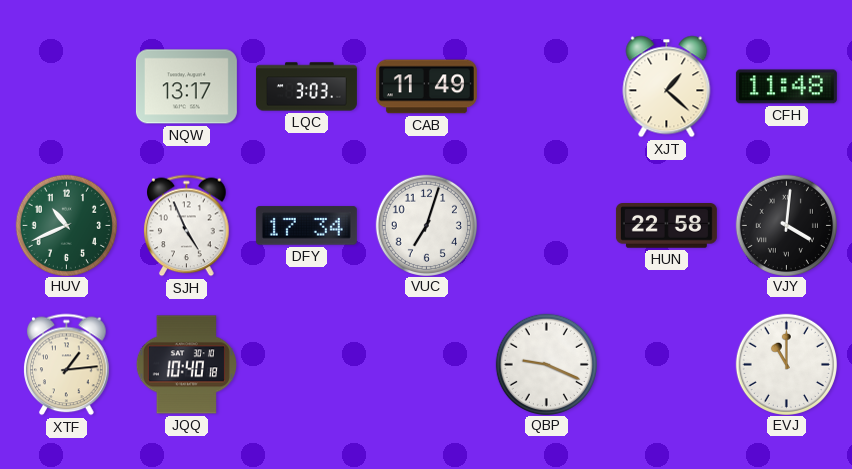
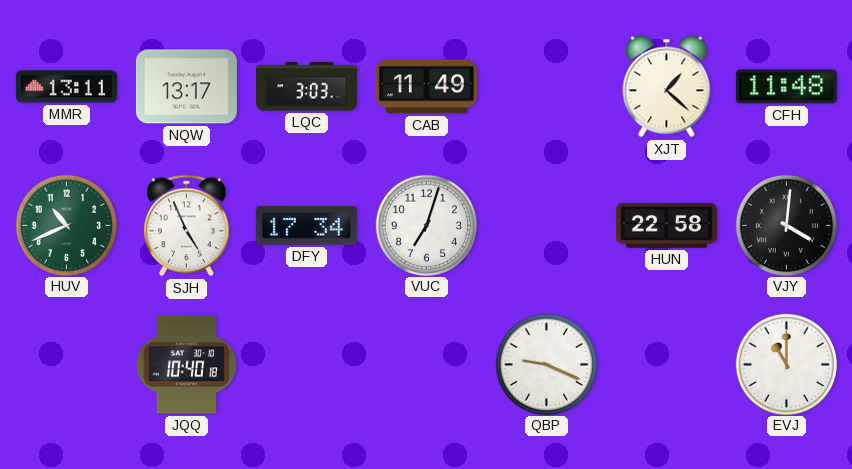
MMR: none -> 13:11
XTF: 1:14 -> none
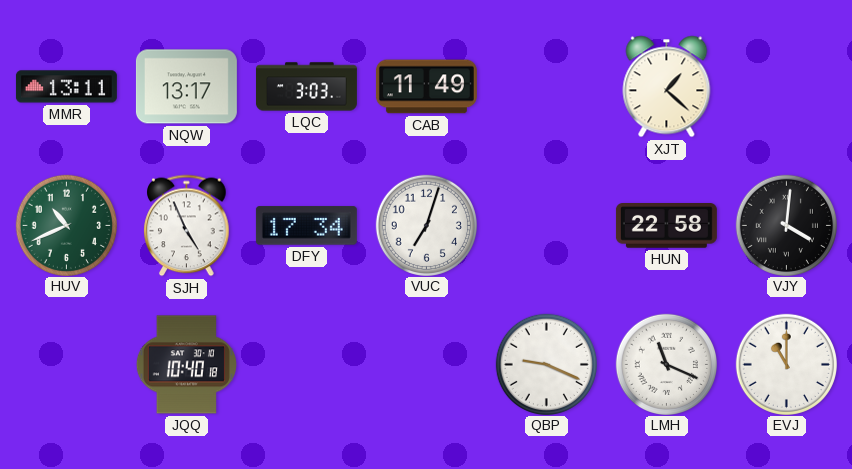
CFH: 11:48 -> none
LMH: none -> 11:19
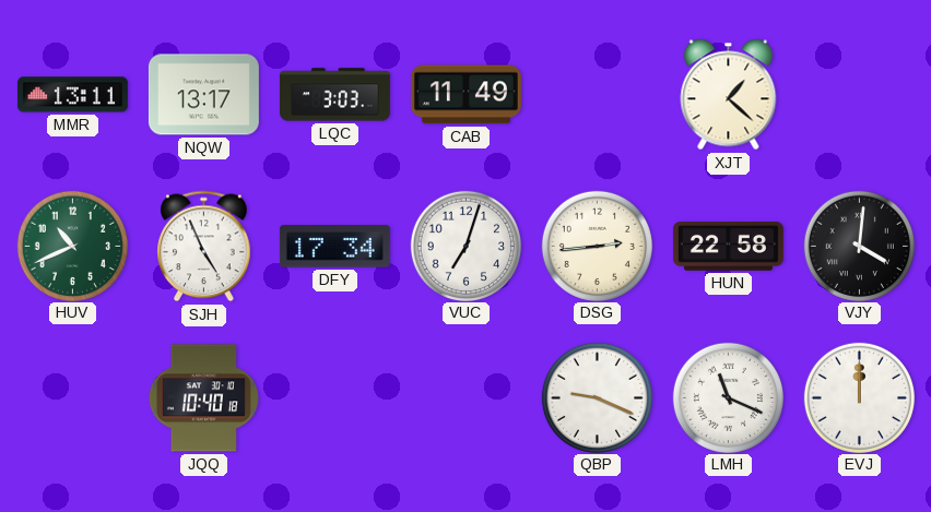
DSG: none -> 2:44
EVJ: 11:00 -> 12:00
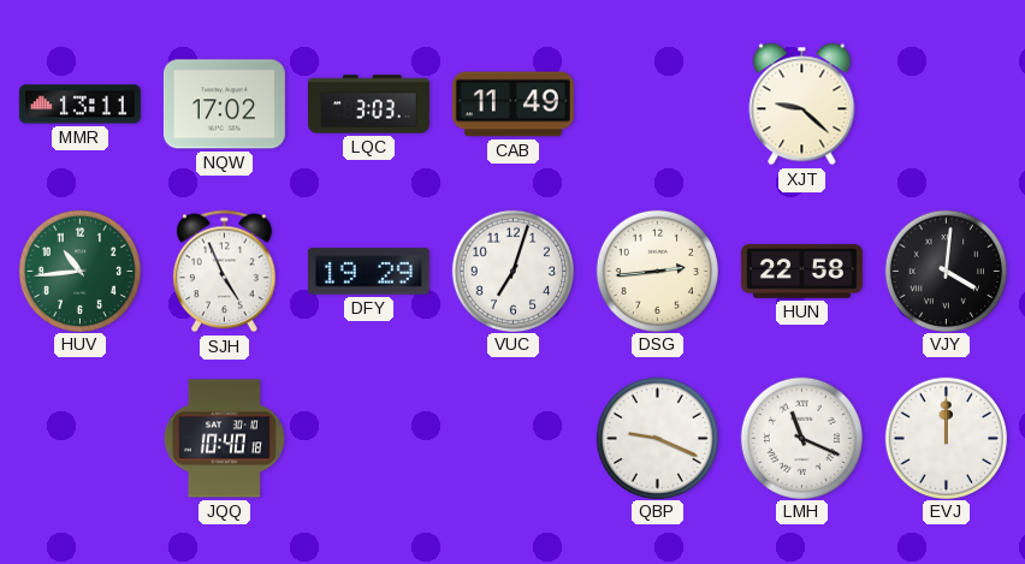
NQW: 13:17 -> 17:02
XJT: 1:22 -> 9:22
HUV: 10:41 -> 10:44
DFY: 17:34 -> 19:29
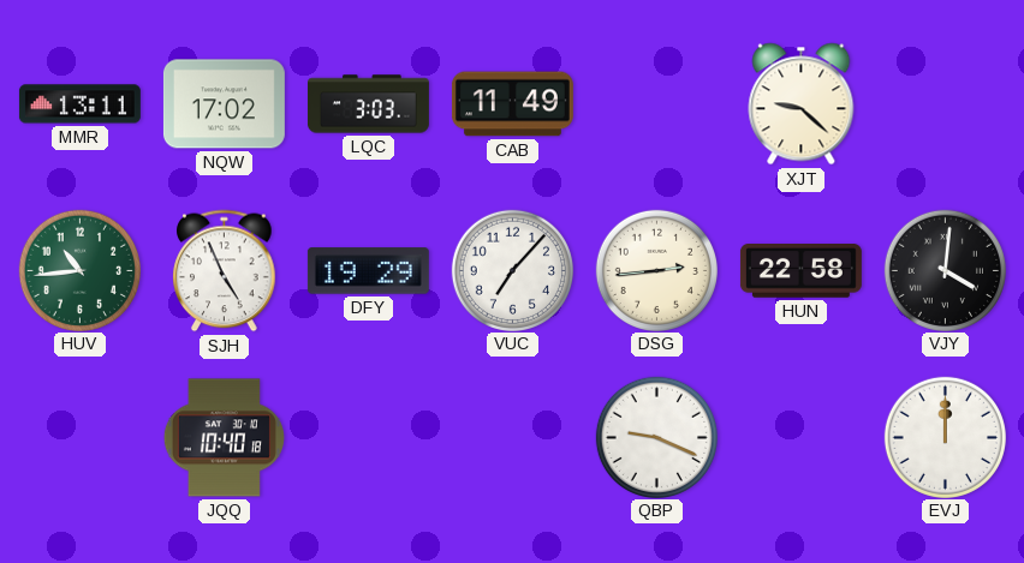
VUC: 7:03 -> 7:07
LMH: 11:19 -> none
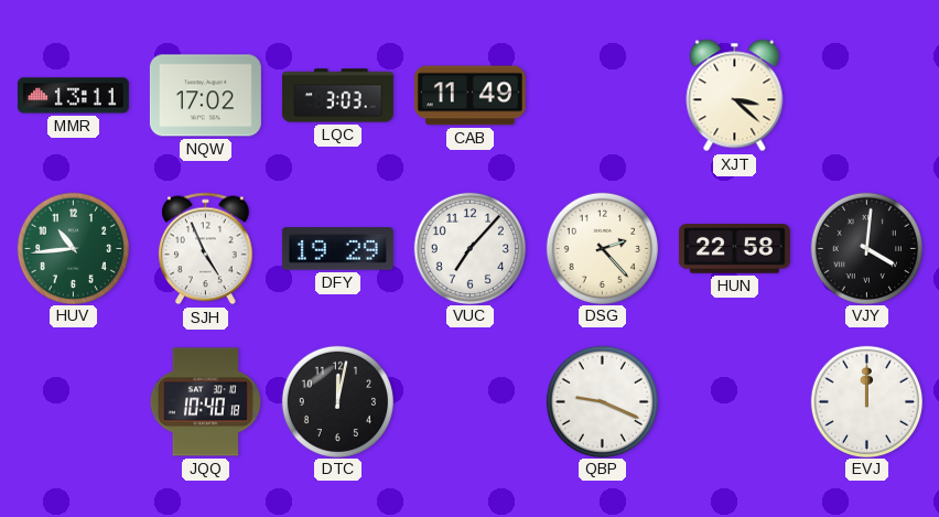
XJT: 9:22 -> 3:22
DSG: 2:44 -> 2:23
DTC: none -> 12:02
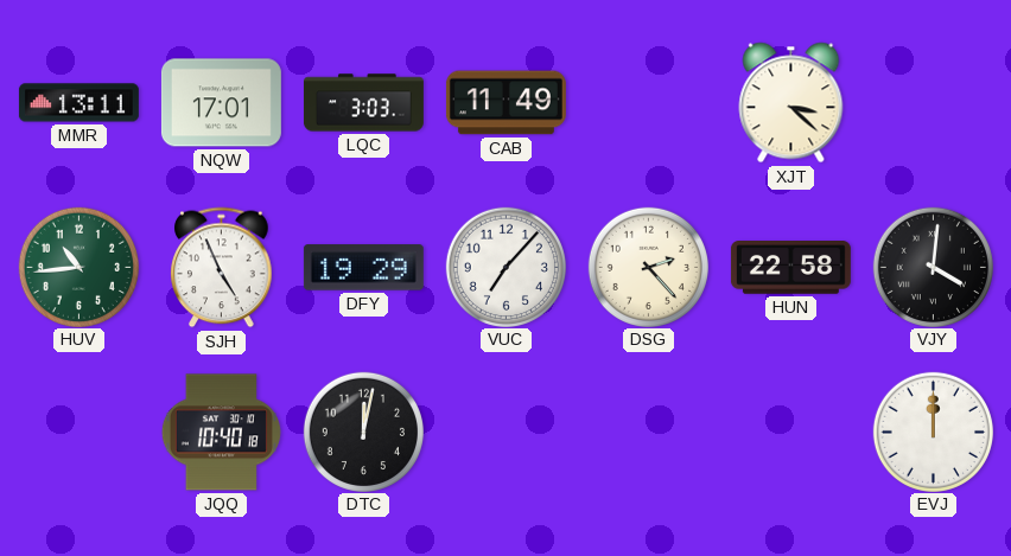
NQW: 17:02 -> 17:01
QBP: 9:19 -> none
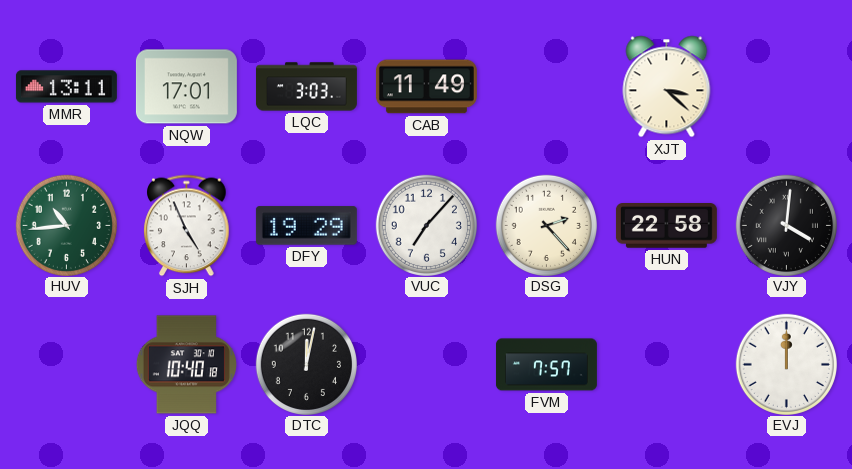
FVM: none -> 7:57
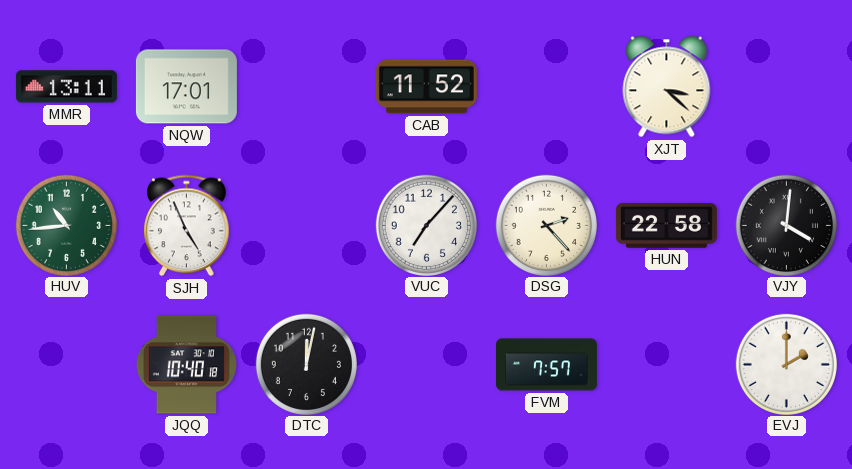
LQC: 3:03 -> none
CAB: 11:49 -> 11:52
DFY: 19:29 -> none
EVJ: 12:00 -> 2:00
